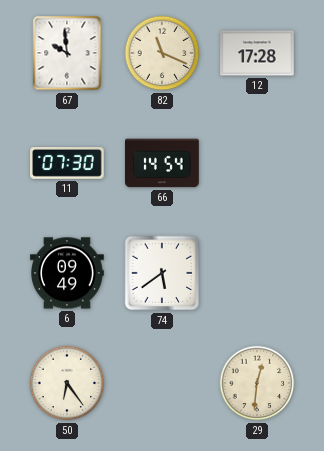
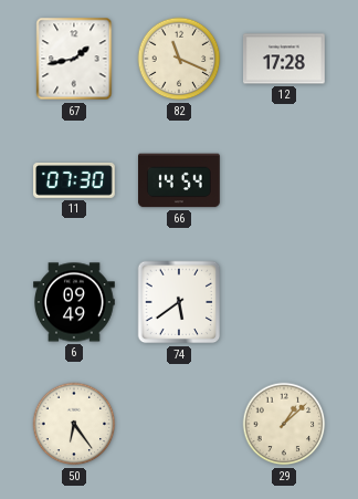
67: 9:59 -> 1:43
29: 12:31 -> 1:08
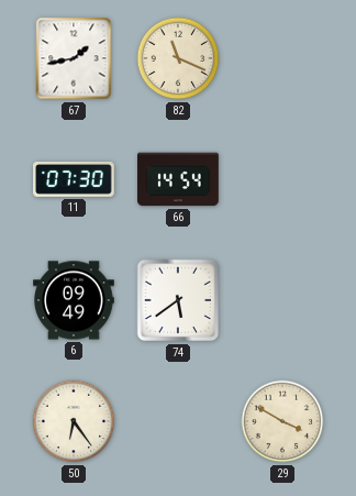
12: 17:28 -> none
29: 1:08 -> 3:50
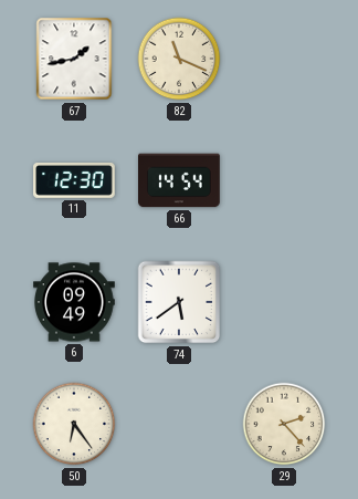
11: 07:30 -> 12:30
29: 3:50 -> 2:23
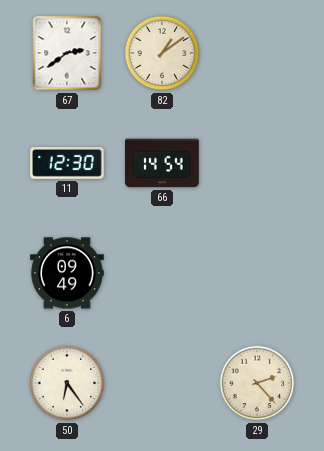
67: 1:43 -> 2:39
82: 11:19 -> 1:09
74: 5:39 -> none
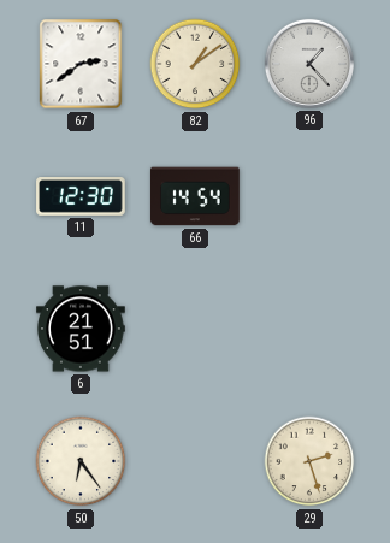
96: none -> 1:23
6: 09:49 -> 21:51
29: 2:23 -> 2:27
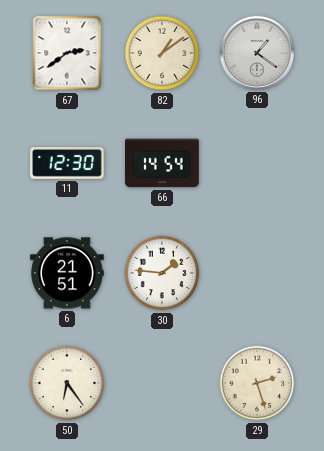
96: 1:23 -> 1:21
30: none -> 1:46
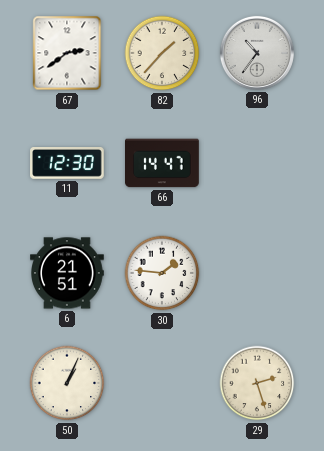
82: 1:09 -> 1:37
96: 1:21 -> 10:36
66: 14:54 -> 14:47
50: 6:24 -> 1:04
